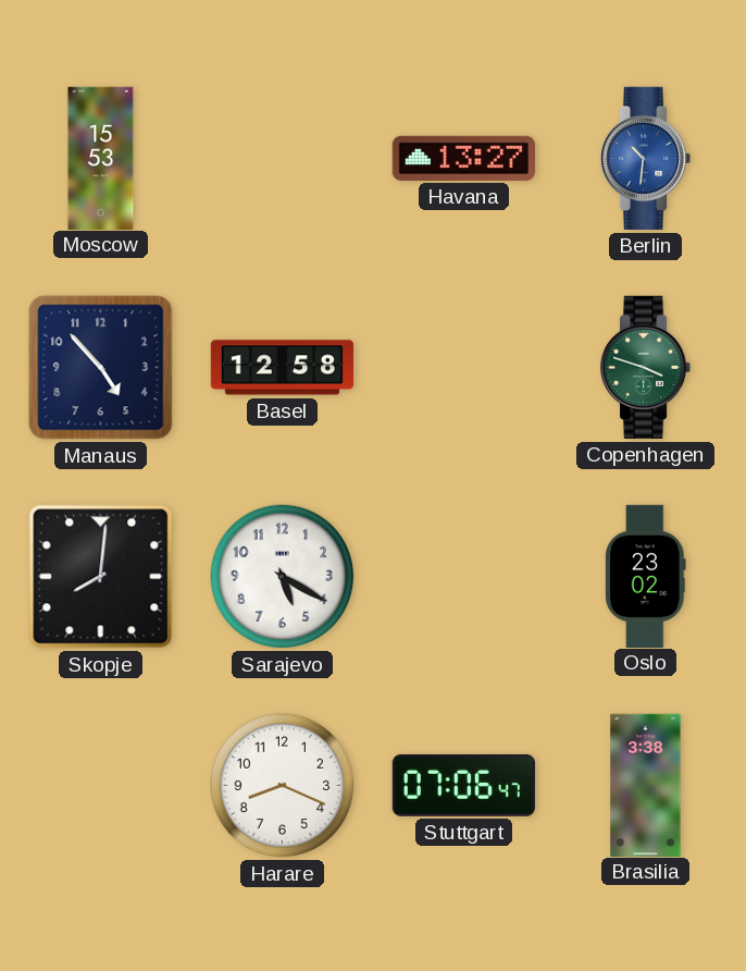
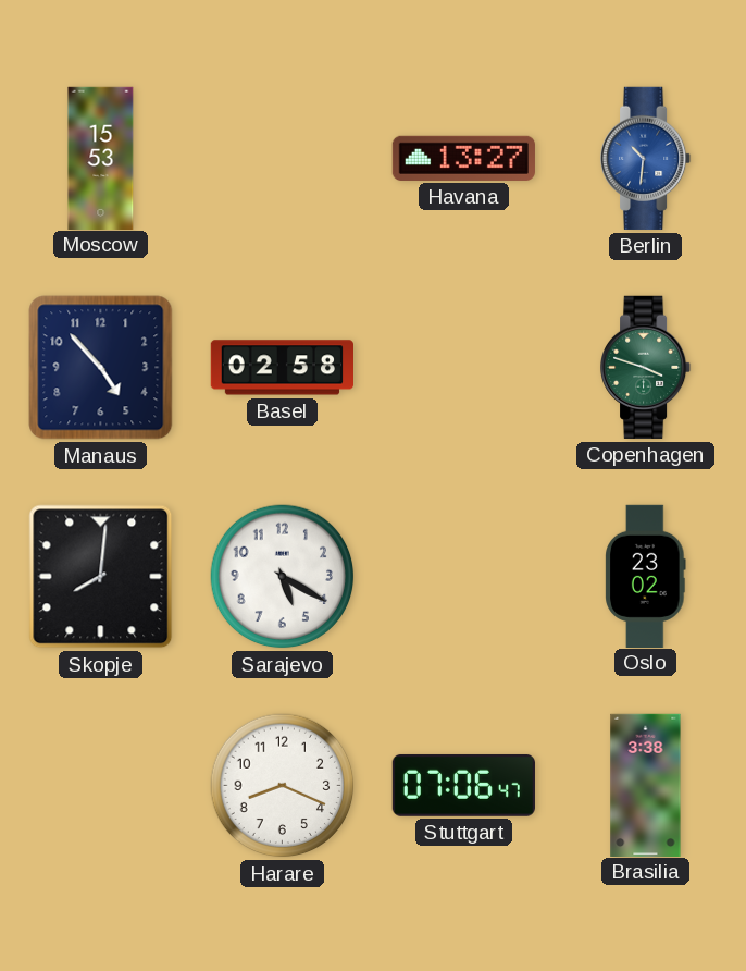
Basel: 12:58 -> 02:58
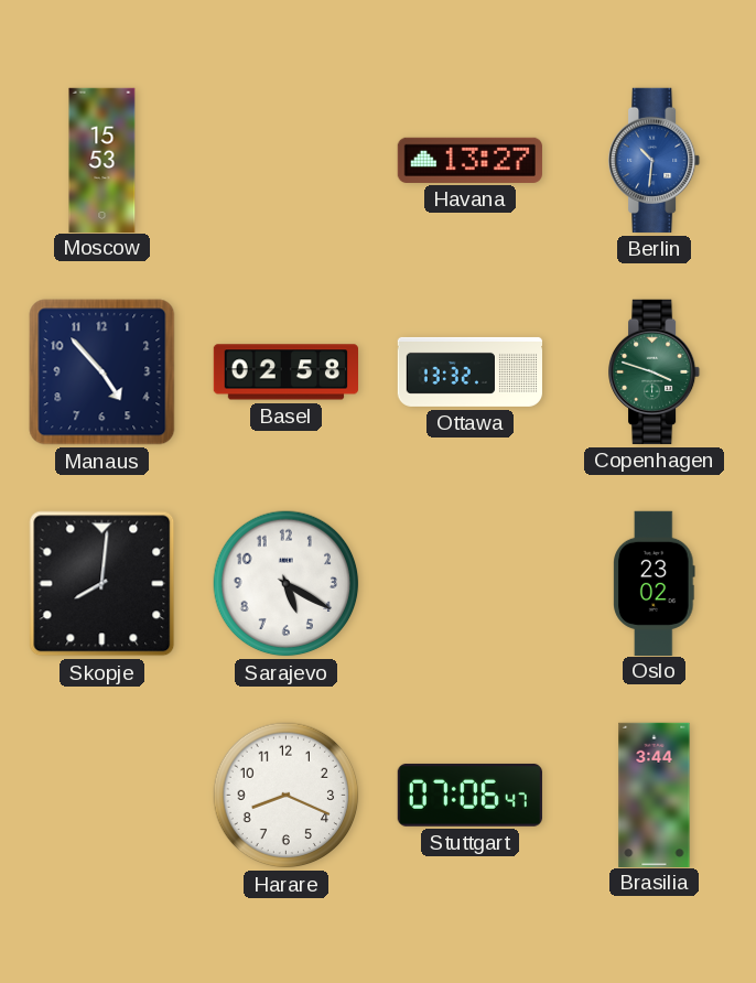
Ottawa: none -> 13:32
Brasilia: 3:38 -> 3:44
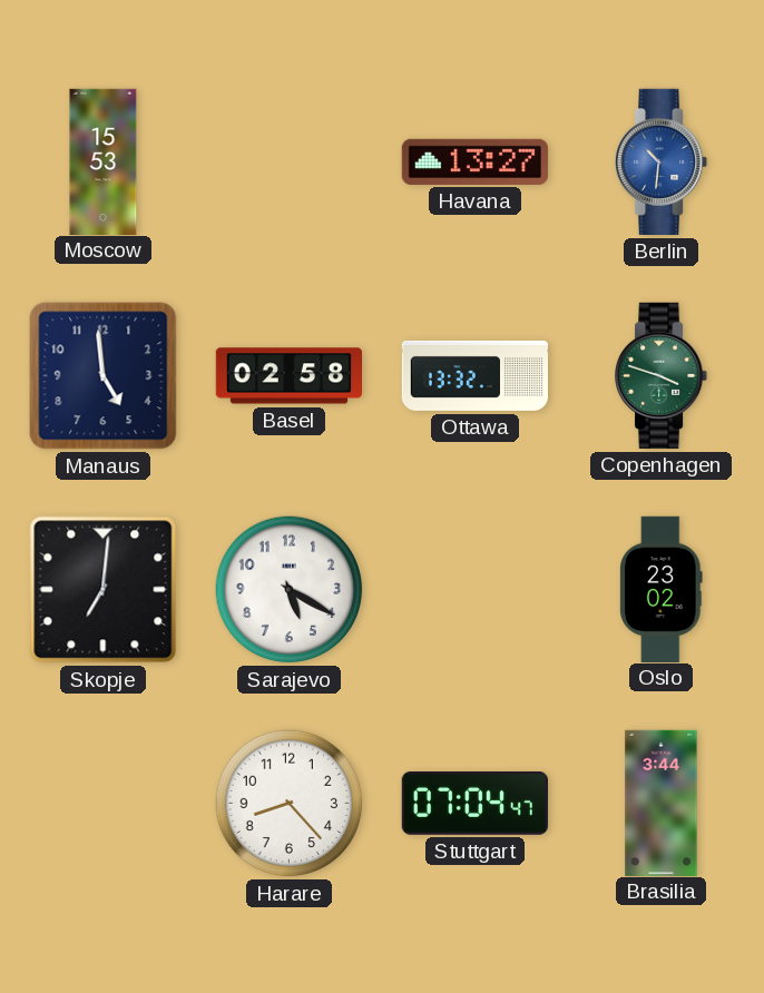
Manaus: 4:53 -> 4:59
Skopje: 8:01 -> 7:01
Harare: 8:19 -> 8:23
Stuttgart: 07:06 -> 07:04
